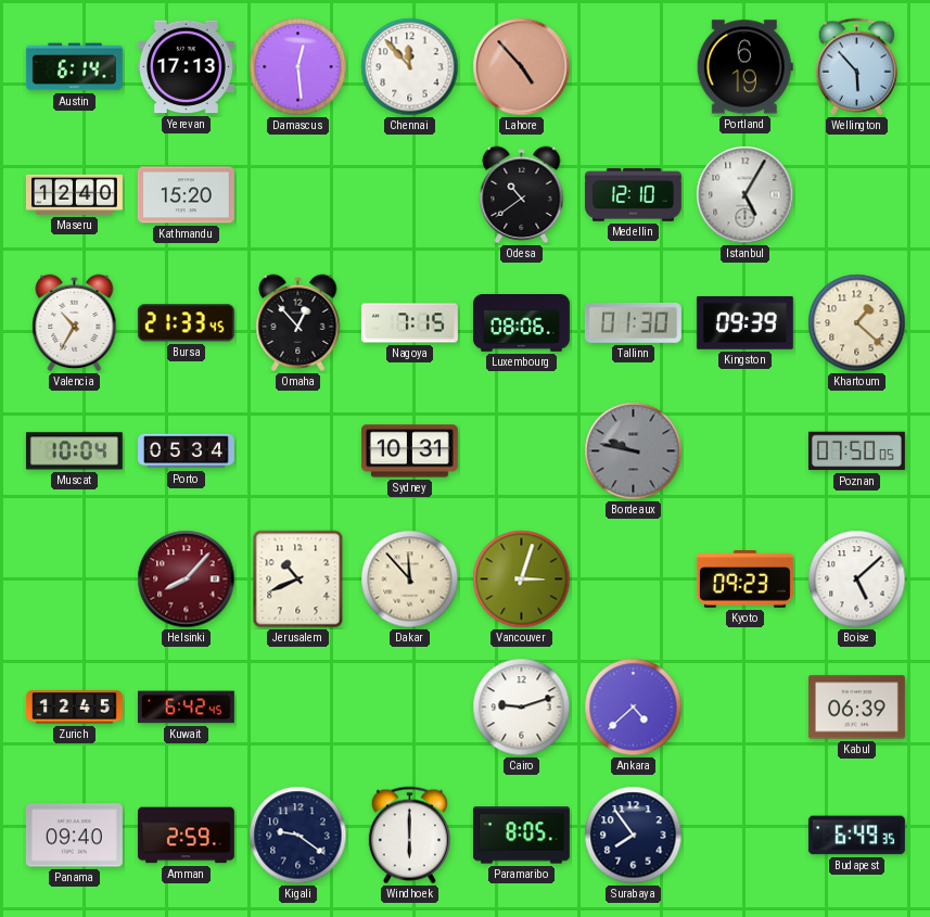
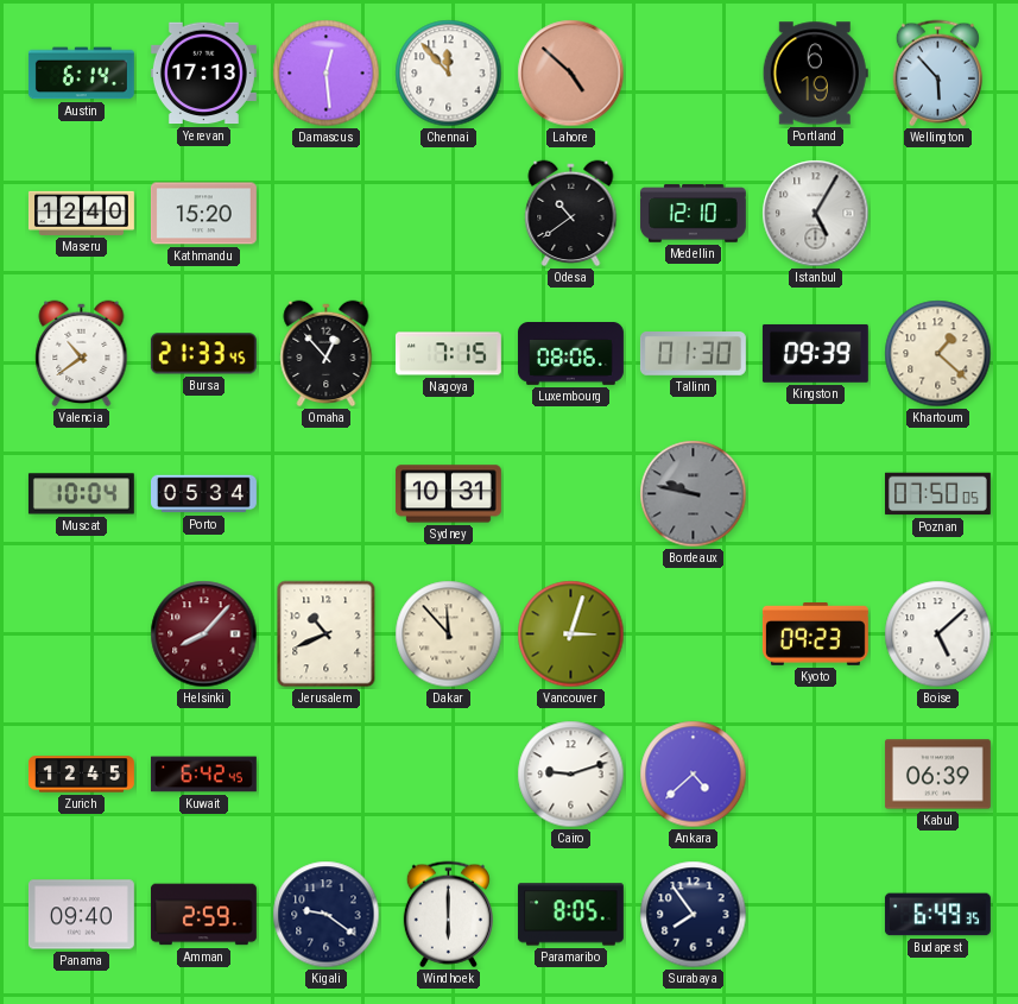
Lahore: 4:53 -> 4:52
Valencia: 10:35 -> 10:39
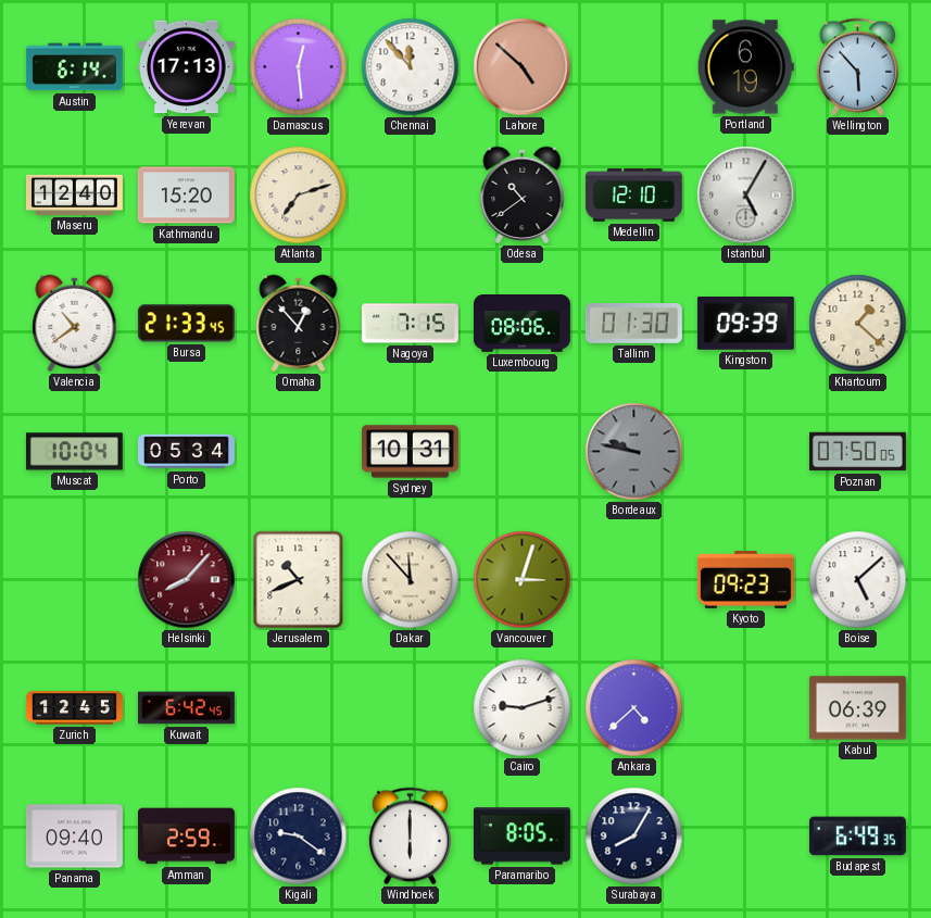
Atlanta: none -> 7:12
Surabaya: 7:54 -> 8:05
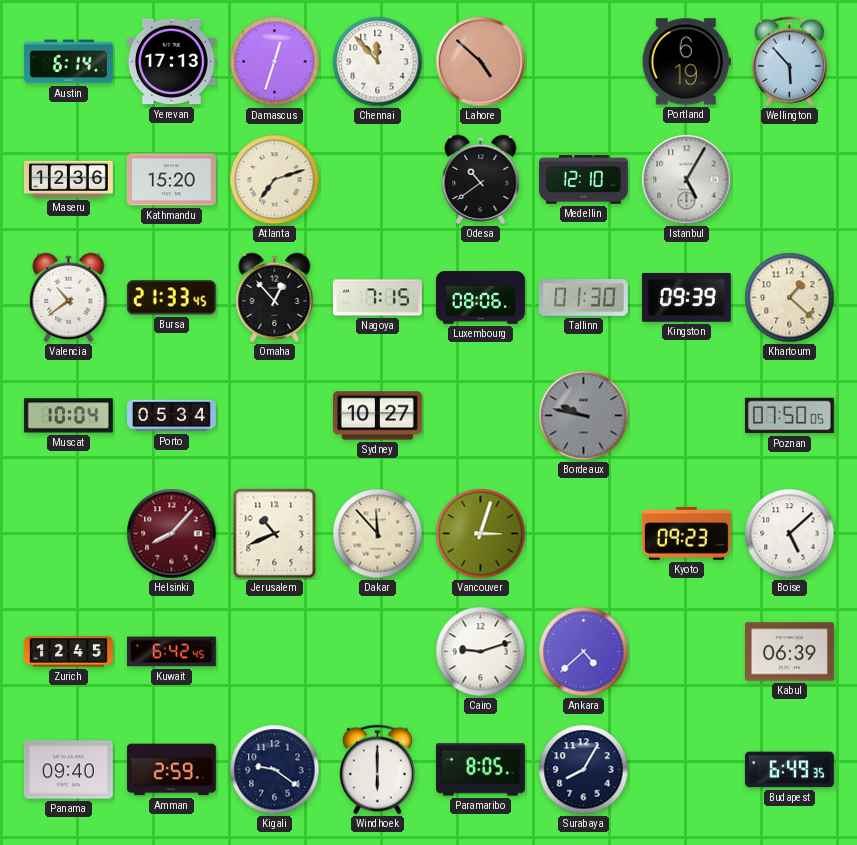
Damascus: 12:29 -> 12:33
Maseru: 12:40 -> 12:36
Sydney: 10:31 -> 10:27
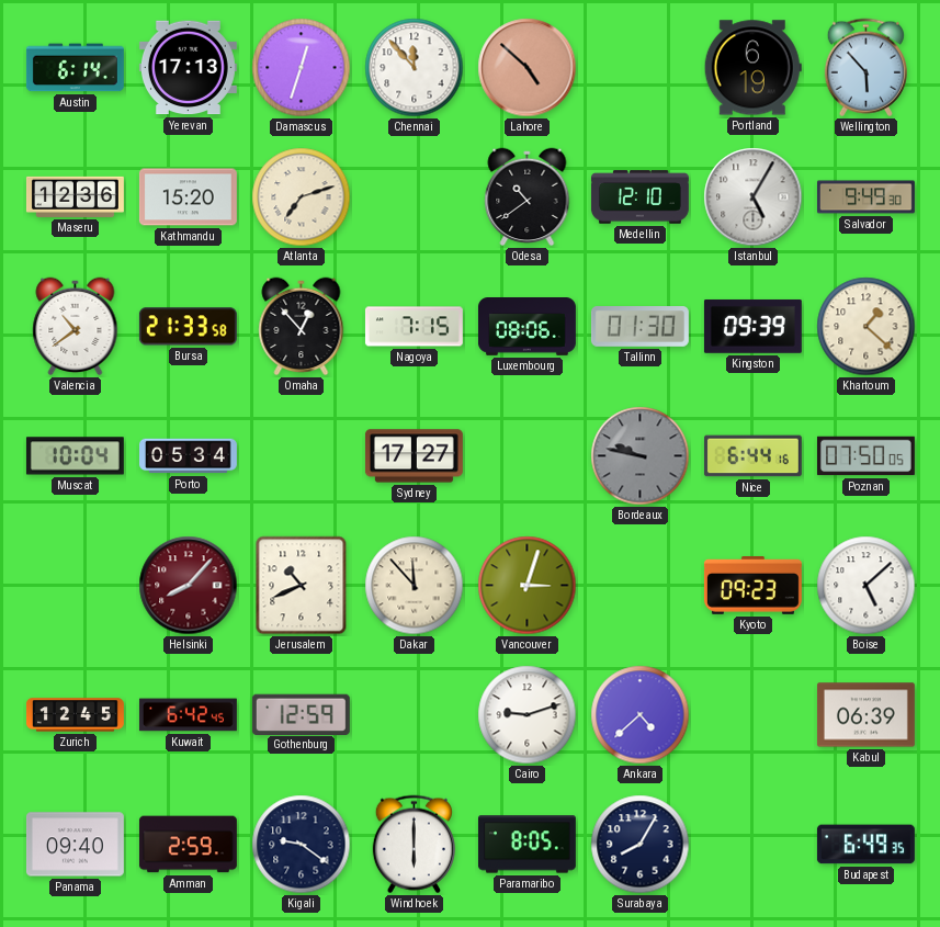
Salvador: none -> 9:49
Bursa: 21:33:45 -> 21:33:58
Sydney: 10:27 -> 17:27
Nice: none -> 6:44
Gothenburg: none -> 12:59
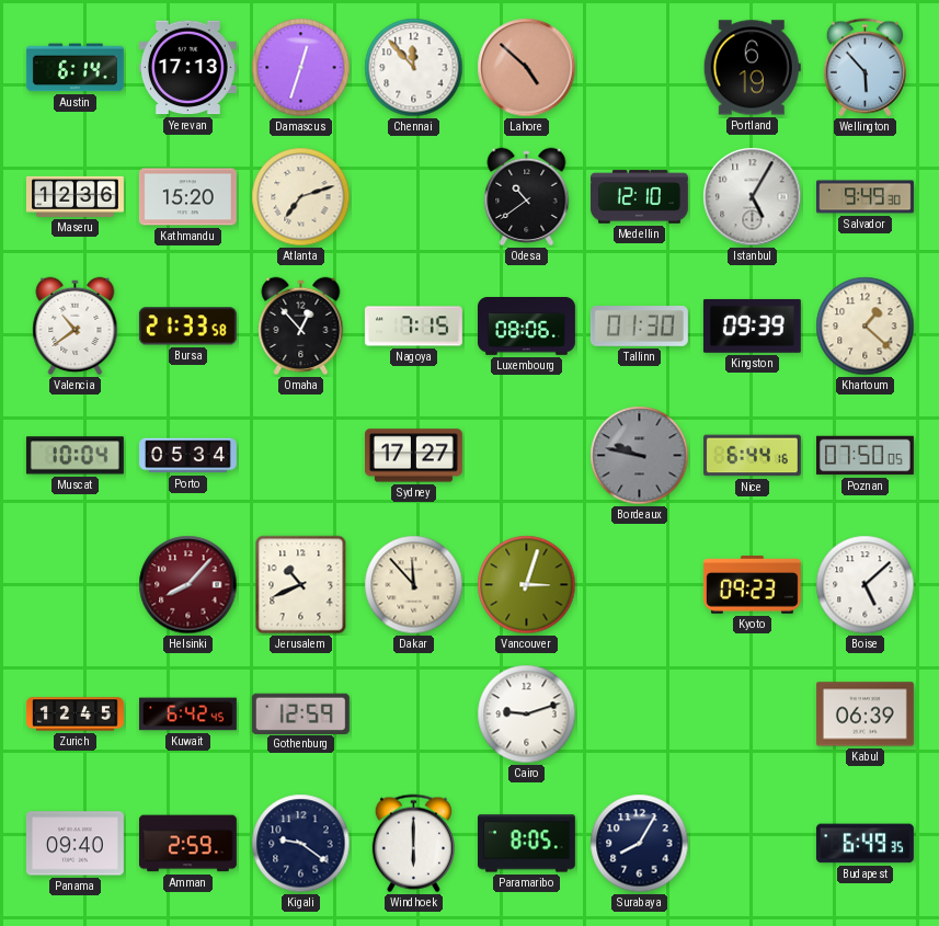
Ankara: 4:38 -> none
